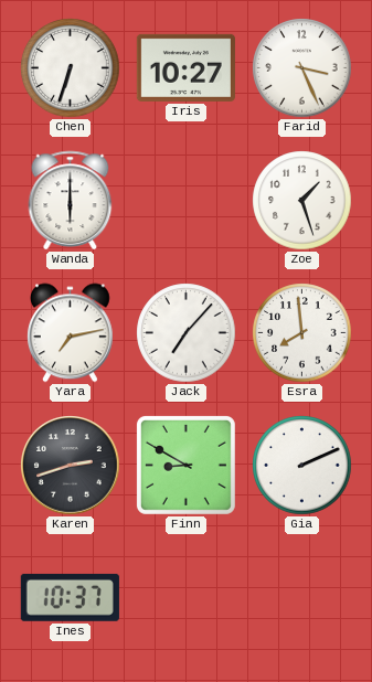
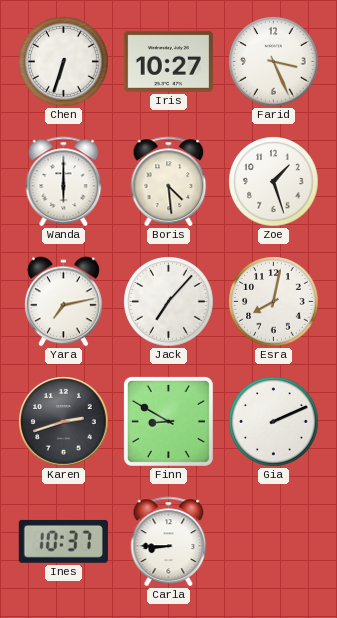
Boris: none -> 4:29
Esra: 7:59 -> 8:02
Carla: none -> 8:45
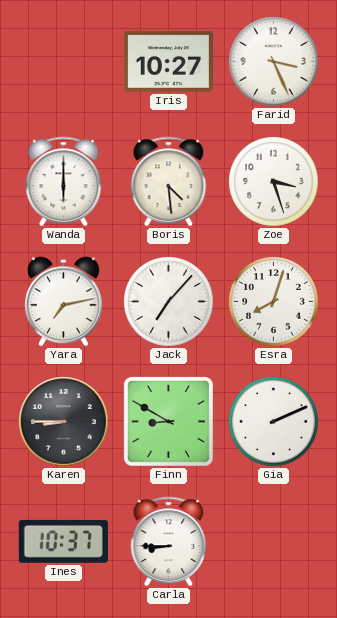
Chen: 6:33 -> none
Zoe: 1:27 -> 3:27
Esra: 8:02 -> 8:03
Karen: 2:42 -> 8:45
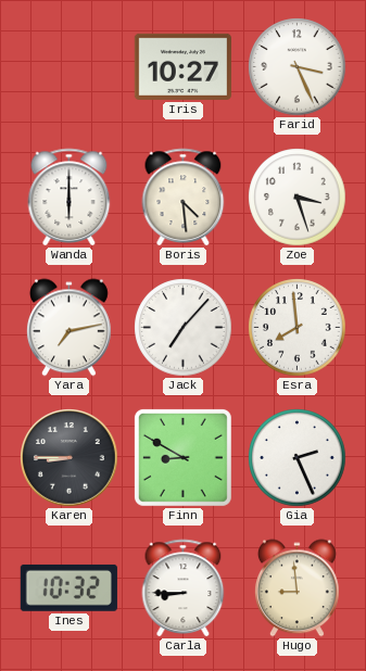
Esra: 8:03 -> 7:59
Gia: 2:11 -> 2:26
Ines: 10:37 -> 10:32
Hugo: none -> 8:59
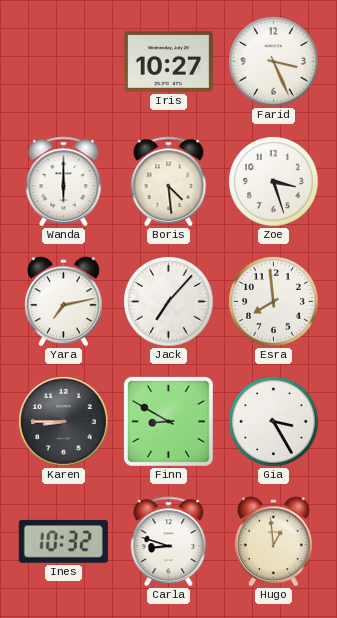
Gia: 2:26 -> 3:25
Carla: 8:45 -> 8:48
Hugo: 8:59 -> 12:59
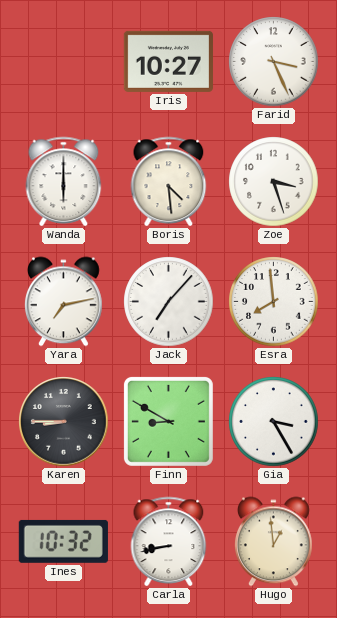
Carla: 8:48 -> 8:43
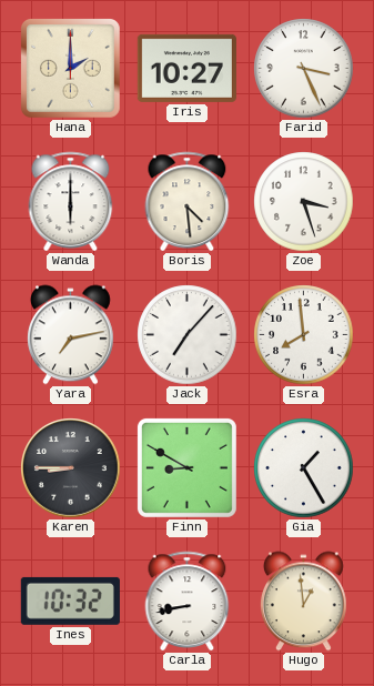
Hana: none -> 2:00
Gia: 3:25 -> 1:25
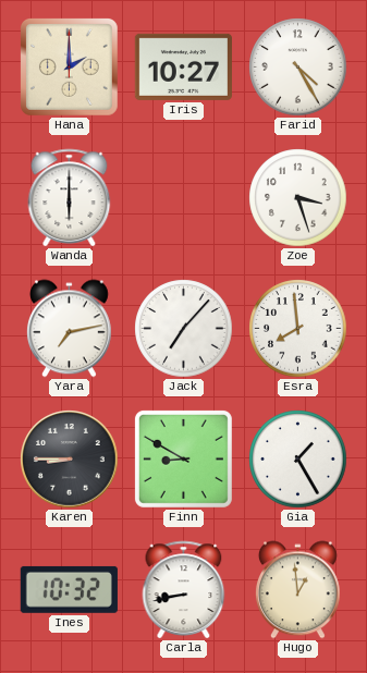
Farid: 3:26 -> 4:25
Boris: 4:29 -> none
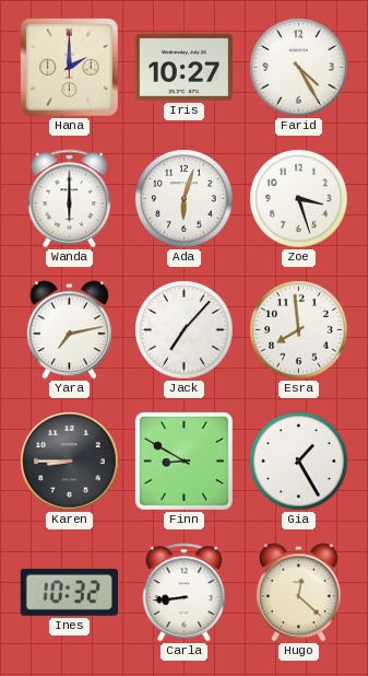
Ada: none -> 6:03
Carla: 8:43 -> 8:44
Hugo: 12:59 -> 12:22
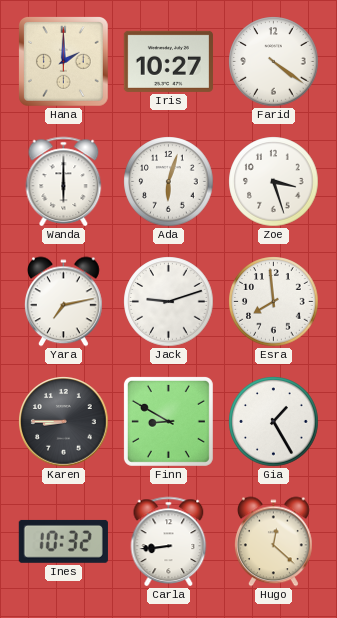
Farid: 4:25 -> 4:21
Jack: 7:07 -> 9:12
